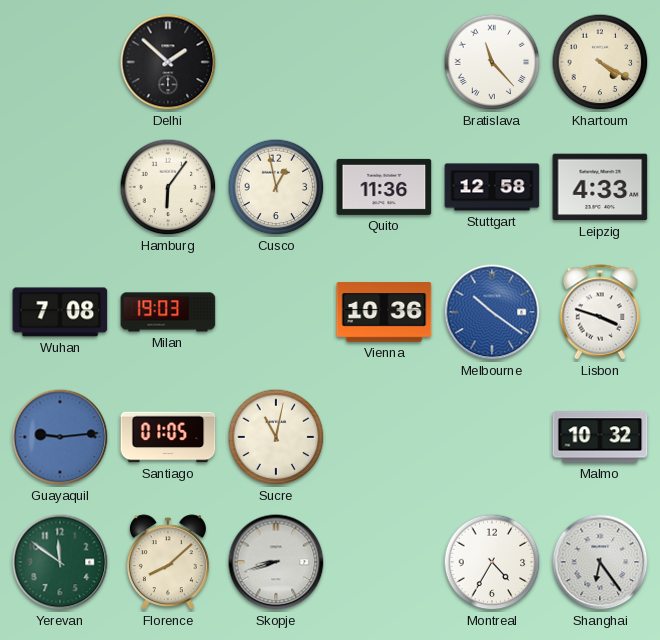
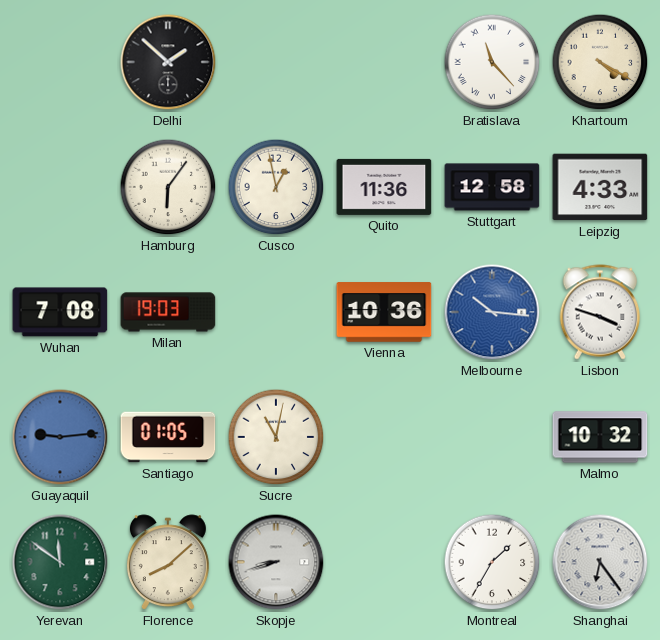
Melbourne: 10:21 -> 10:16
Montreal: 4:35 -> 1:35
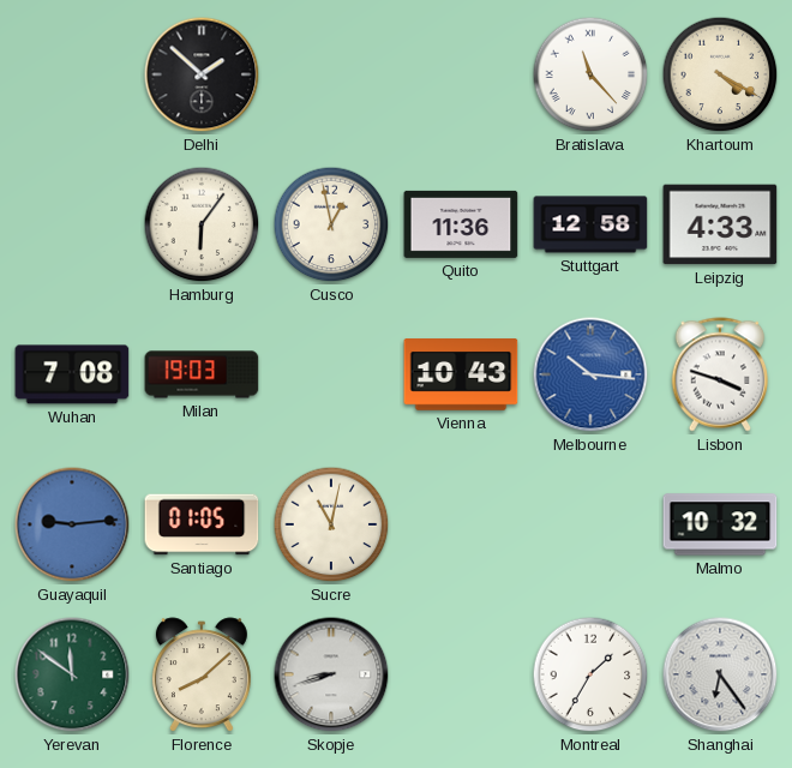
Vienna: 10:36 -> 10:43
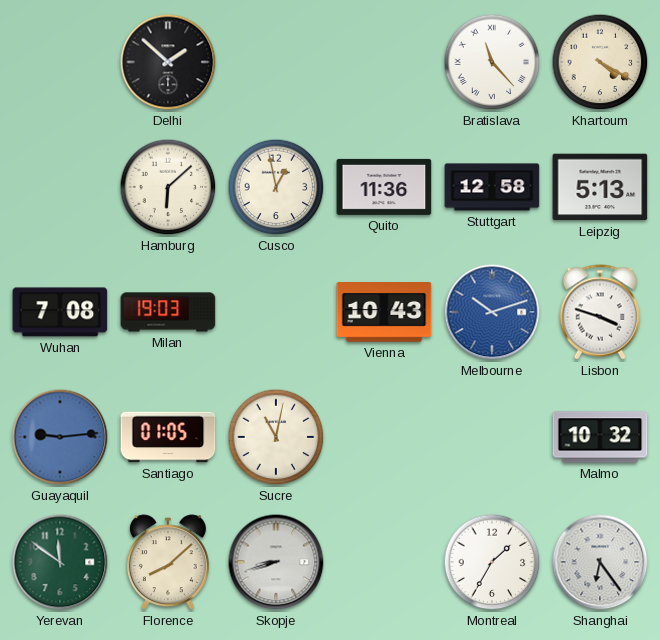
Hamburg: 6:06 -> 6:08
Leipzig: 4:33 -> 5:13
Melbourne: 10:16 -> 10:12
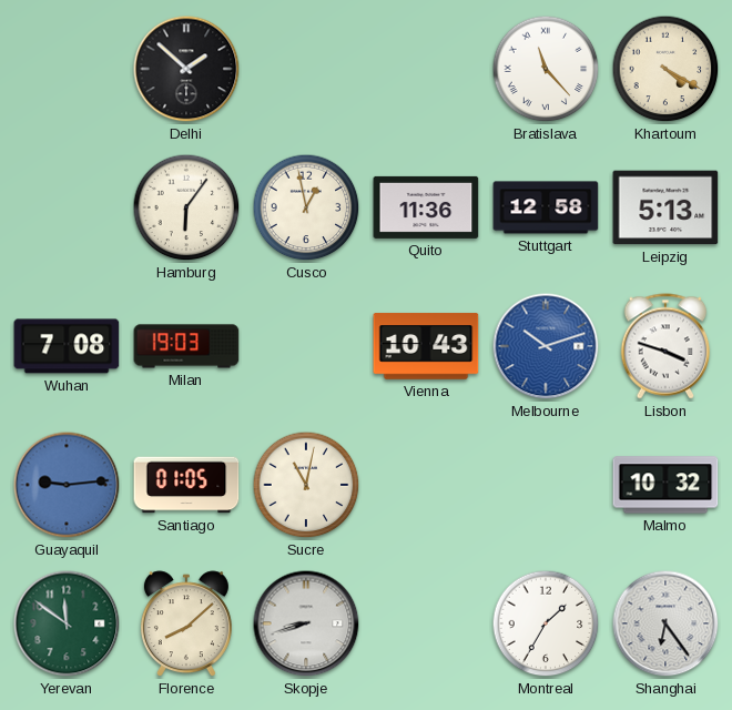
Hamburg: 6:08 -> 6:06
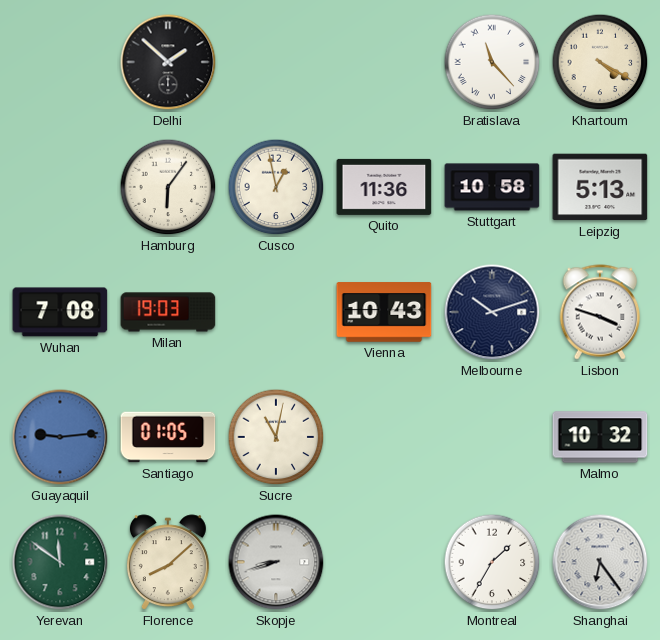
Stuttgart: 12:58 -> 10:58
Melbourne dial: blue -> navy
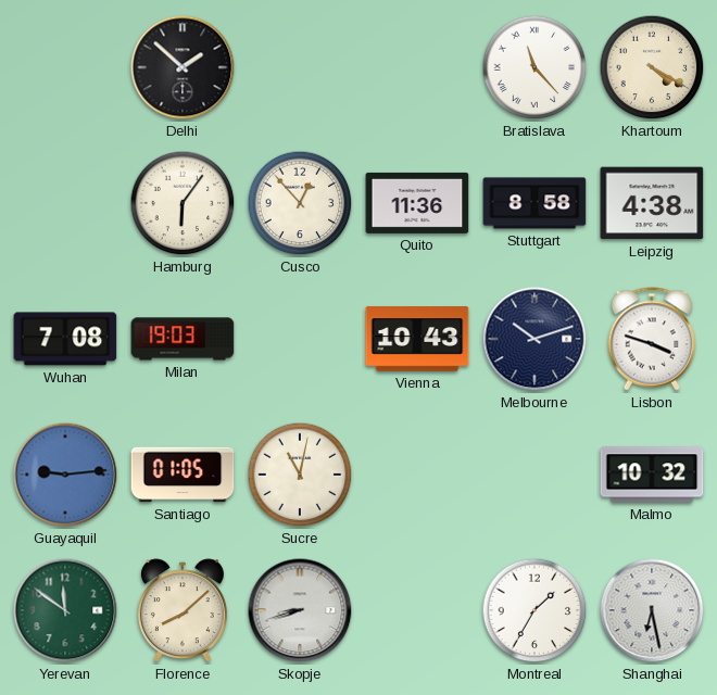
Cusco: 12:58 -> 12:53
Stuttgart: 10:58 -> 8:58
Leipzig: 5:13 -> 4:38
Shanghai: 6:24 -> 6:28
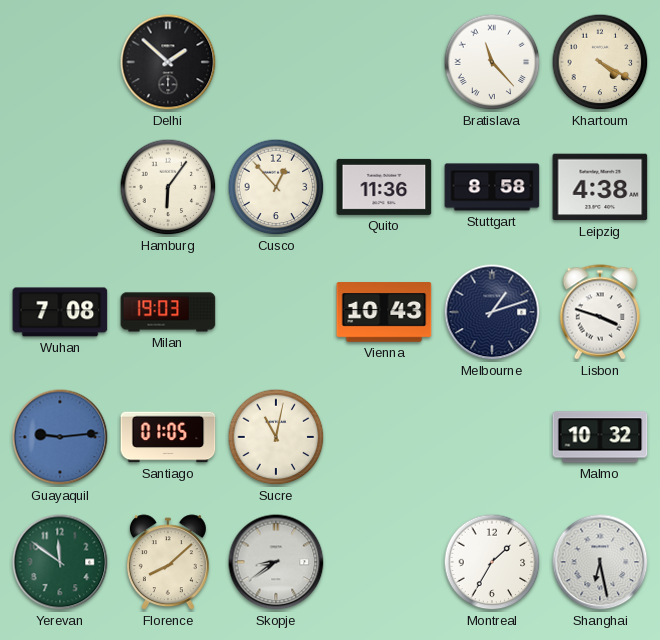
Melbourne: 10:12 -> 1:12
Skopje: 8:42 -> 8:39
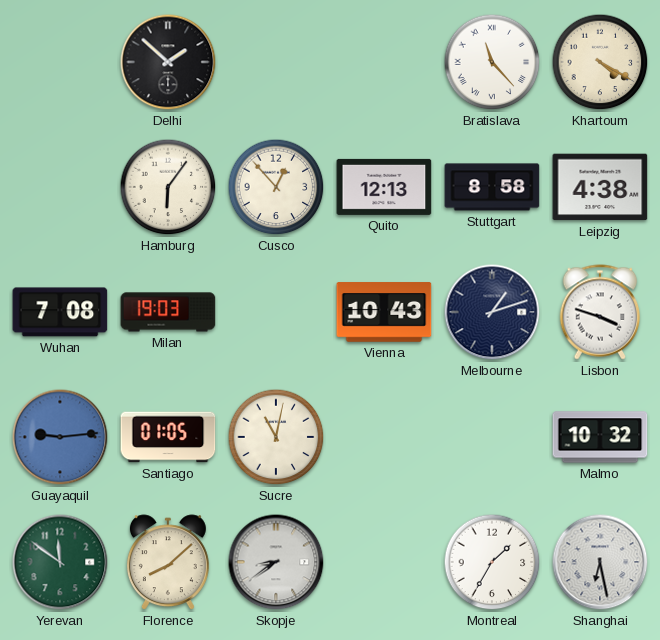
Quito: 11:36 -> 12:13
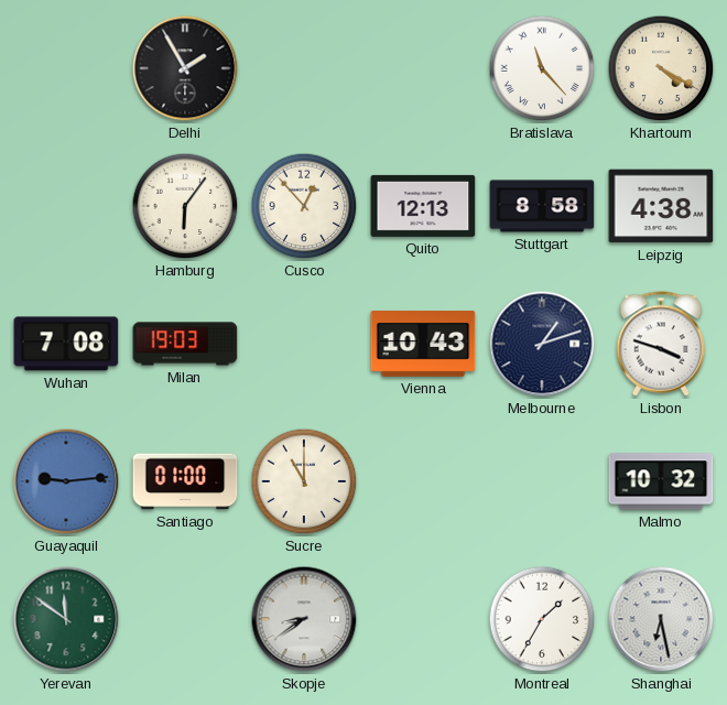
Delhi: 1:52 -> 1:55
Santiago: 01:05 -> 01:00
Sucre: 11:02 -> 11:00
Florence: 8:08 -> none
